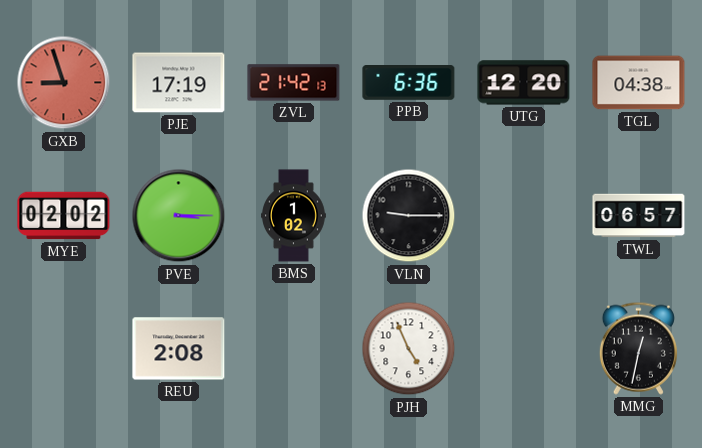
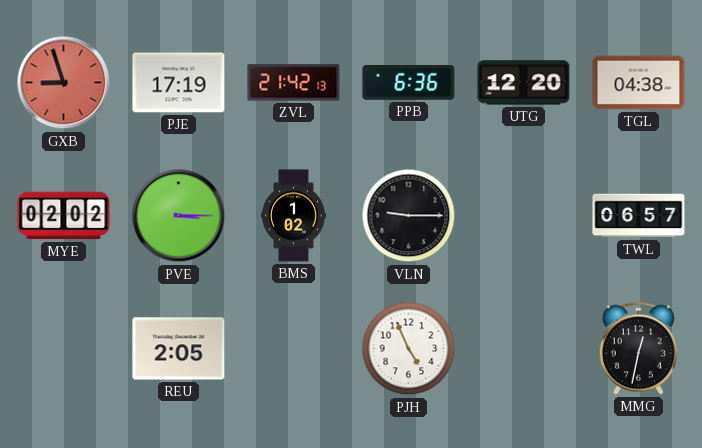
REU: 2:08 -> 2:05
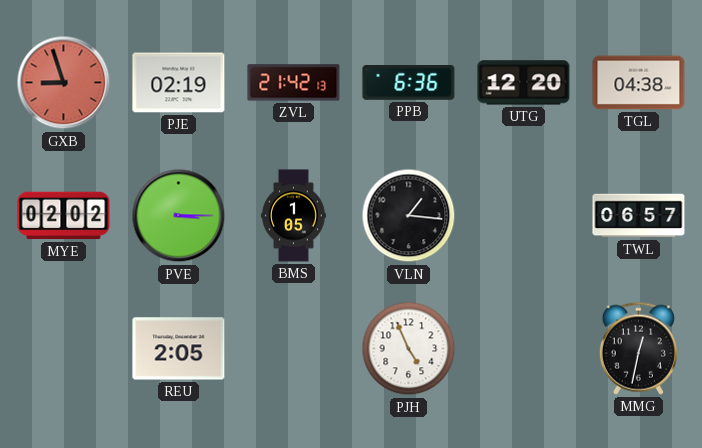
PJE: 17:19 -> 02:19
BMS: 1:02 -> 1:05
VLN: 9:15 -> 1:16
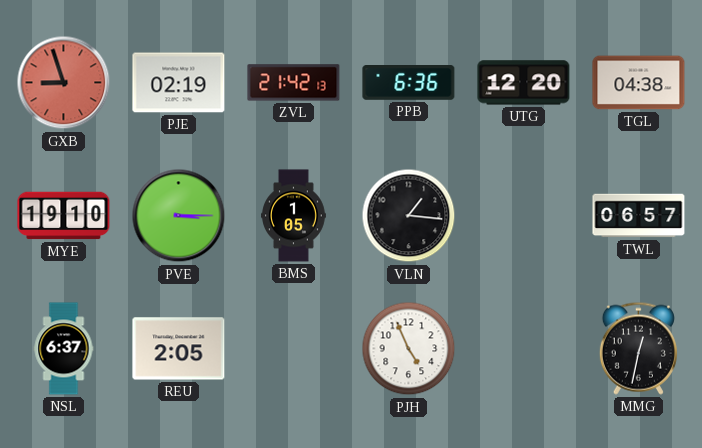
MYE: 02:02 -> 19:10
NSL: none -> 6:37
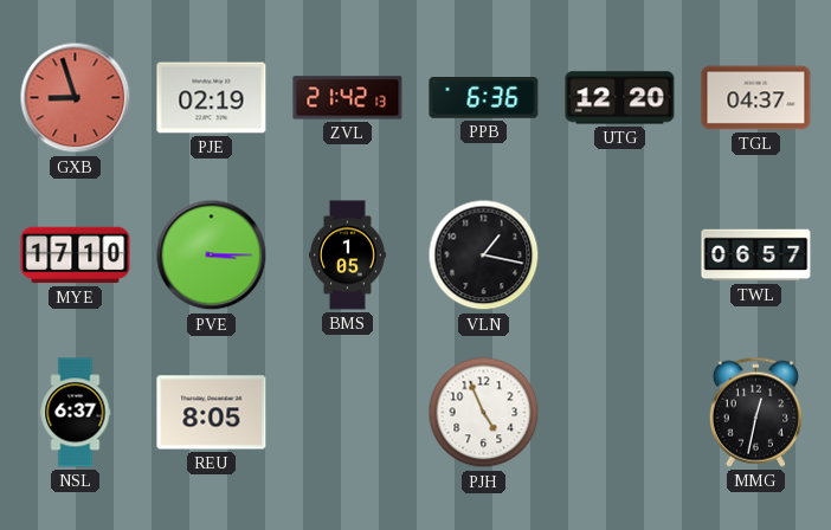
TGL: 04:38 -> 04:37
MYE: 19:10 -> 17:10
VLN: 1:16 -> 1:17
REU: 2:05 -> 8:05
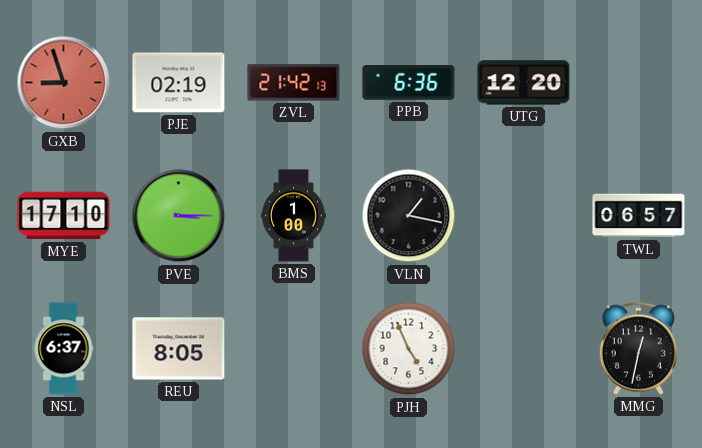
TGL: 04:37 -> none
BMS: 1:05 -> 1:00
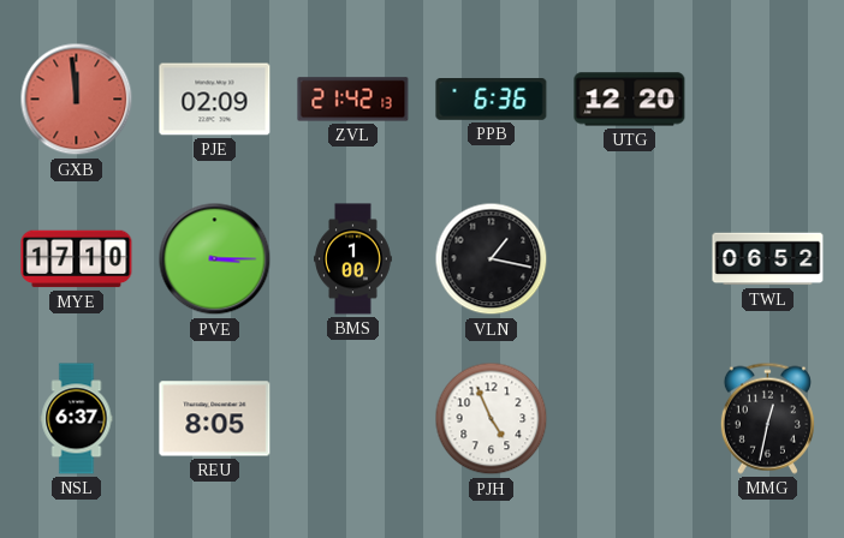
GXB: 8:57 -> 11:59
PJE: 02:19 -> 02:09
TWL: 06:57 -> 06:52
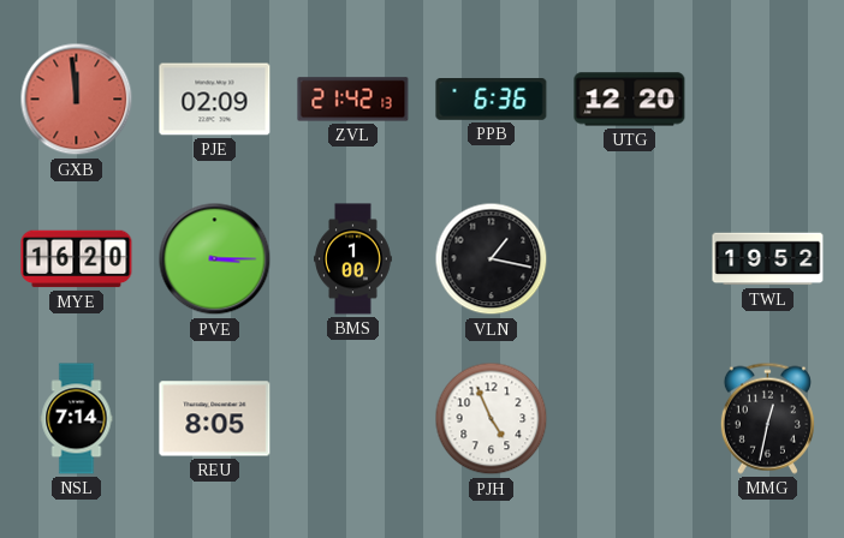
MYE: 17:10 -> 16:20
TWL: 06:52 -> 19:52
NSL: 6:37 -> 7:14
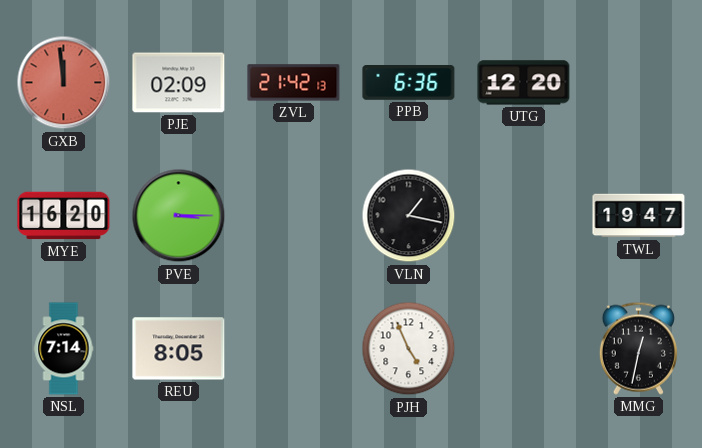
BMS: 1:00 -> none
TWL: 19:52 -> 19:47
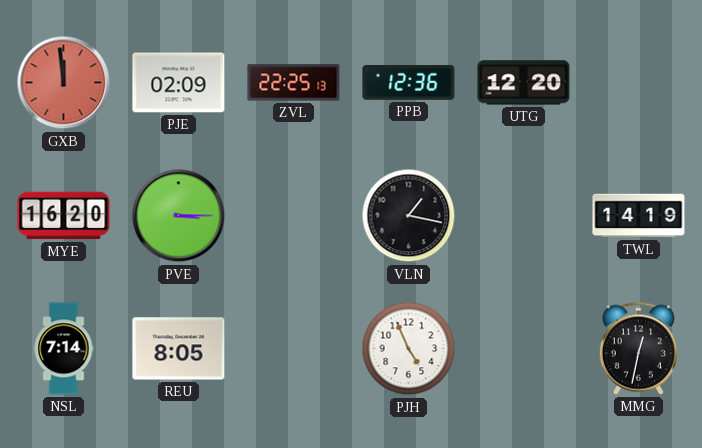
ZVL: 21:42 -> 22:25
PPB: 6:36 -> 12:36
TWL: 19:47 -> 14:19
